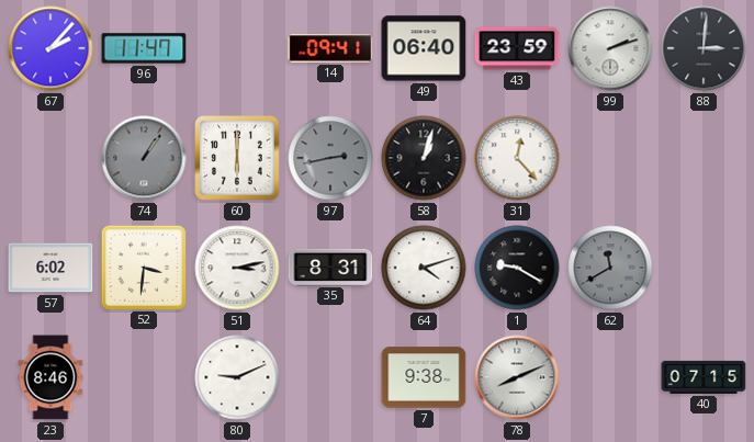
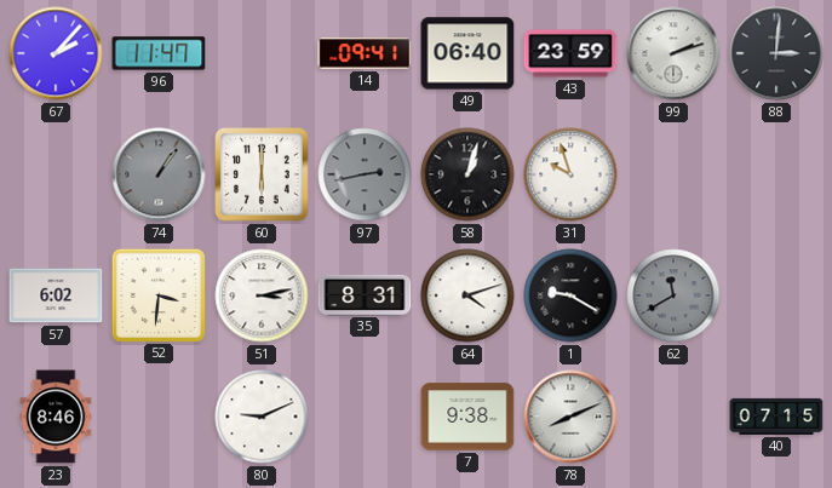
31: 12:23 -> 9:57
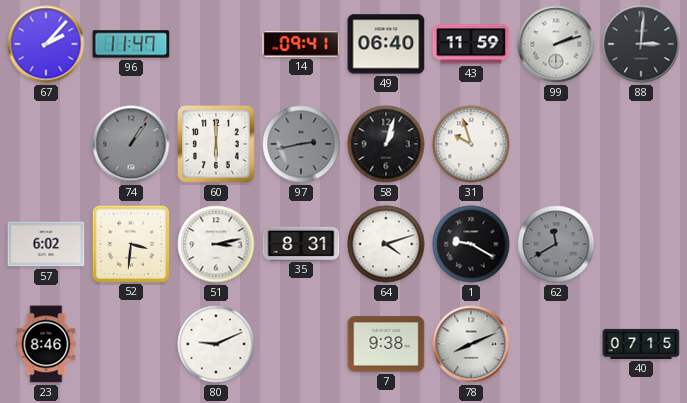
43: 23:59 -> 11:59
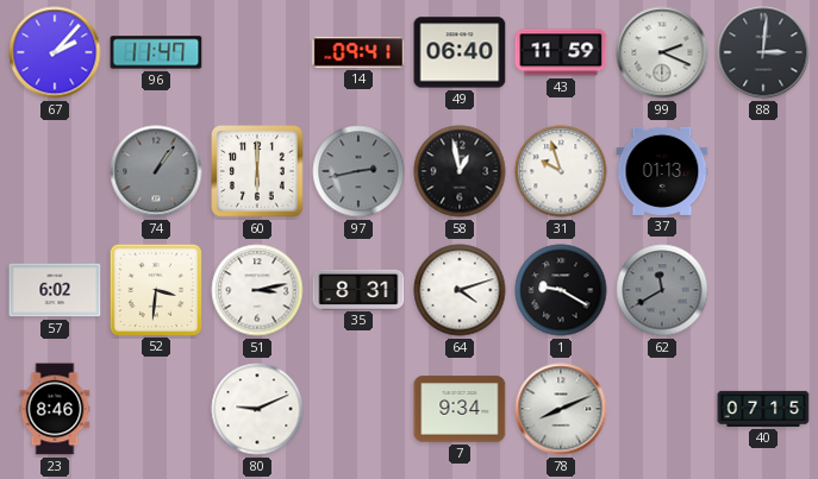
99: 2:12 -> 2:19
58: 1:03 -> 12:58
37: none -> 01:13
7: 9:38 -> 9:34
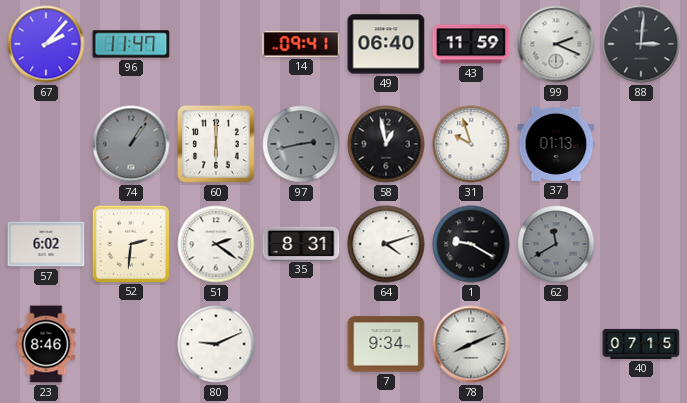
52: 3:31 -> 2:31
51: 3:13 -> 2:21
